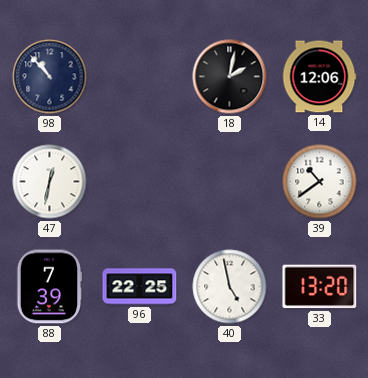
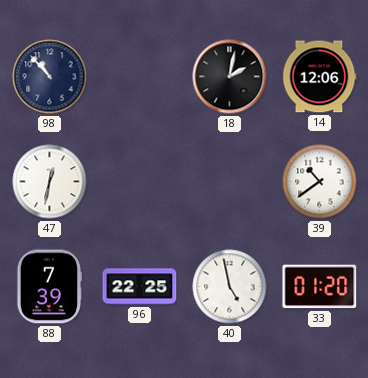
33: 13:20 -> 01:20
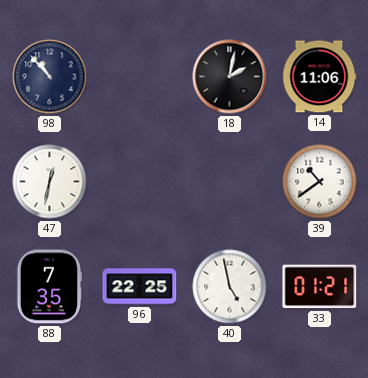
14: 12:06 -> 11:06
88: 7:39 -> 7:35
33: 01:20 -> 01:21
